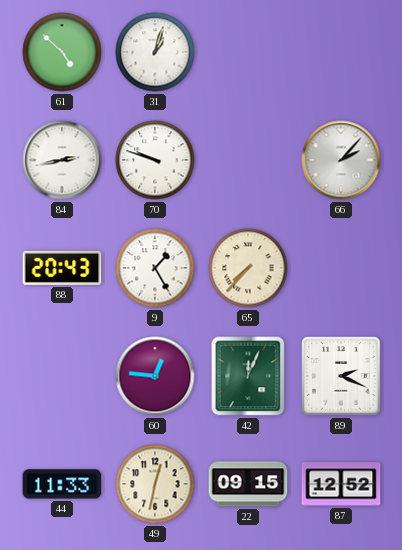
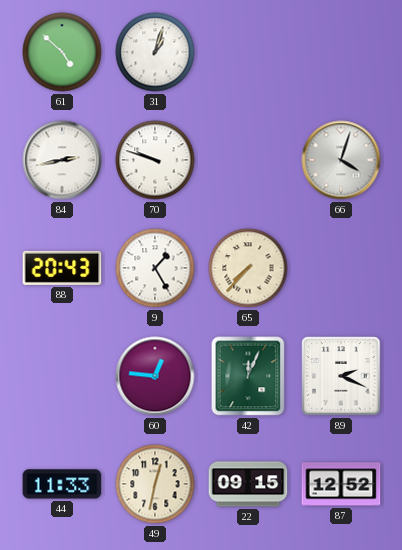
66: 2:07 -> 4:03
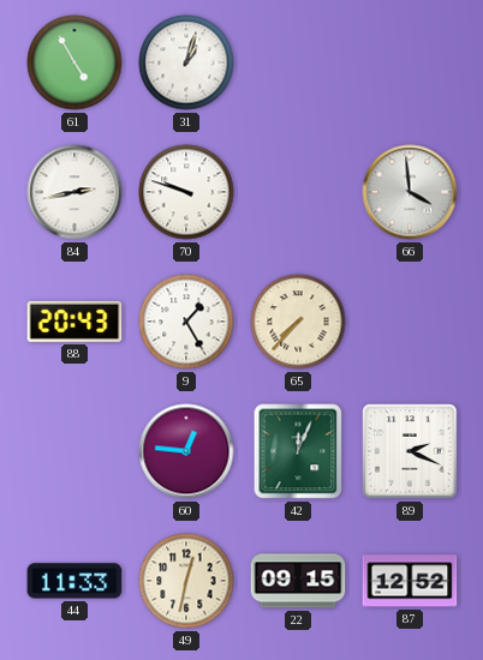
61: 4:52 -> 4:55
66: 4:03 -> 3:59
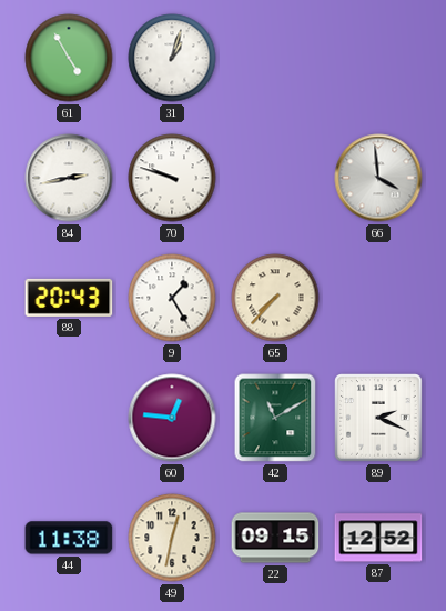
42: 12:04 -> 11:10
44: 11:33 -> 11:38
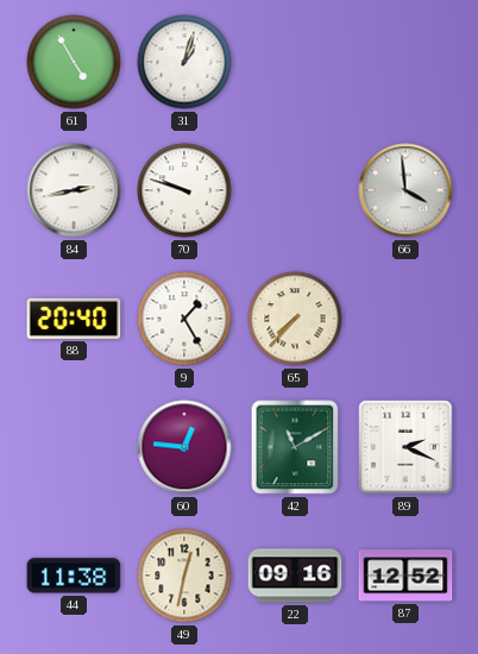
88: 20:43 -> 20:40
22: 09:15 -> 09:16
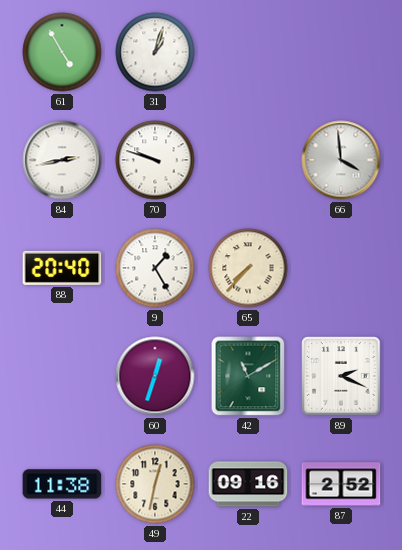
60: 12:46 -> 12:33
87: 12:52 -> 2:52
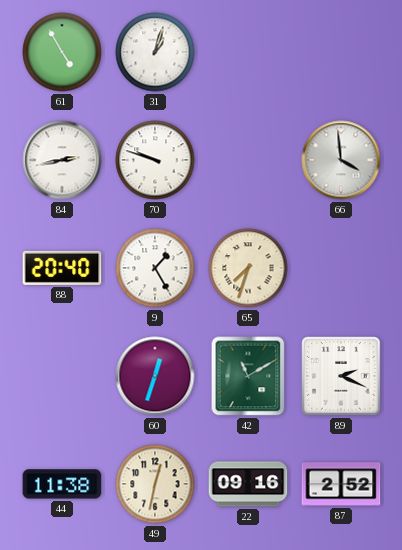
65: 7:37 -> 7:33
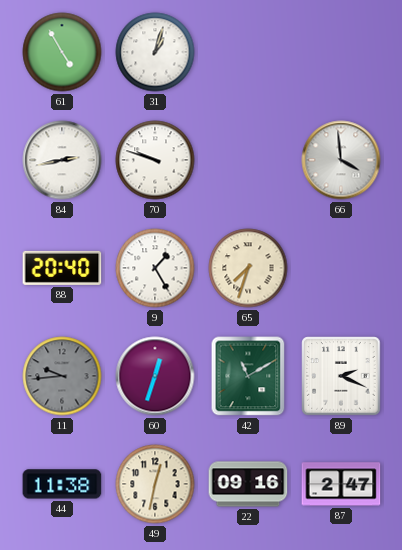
11: none -> 9:44
87: 2:52 -> 2:47
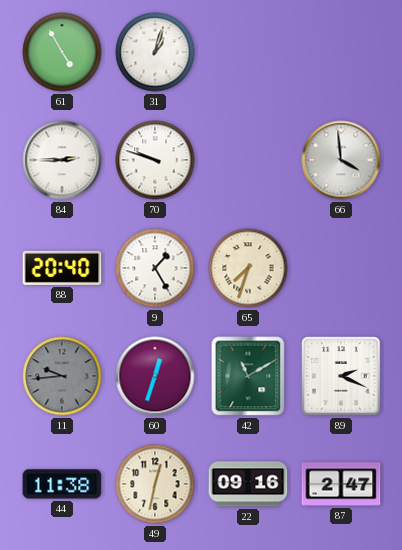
84: 2:43 -> 2:45
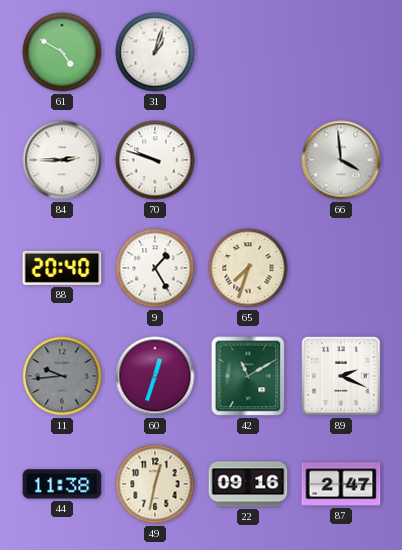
61: 4:55 -> 4:50
